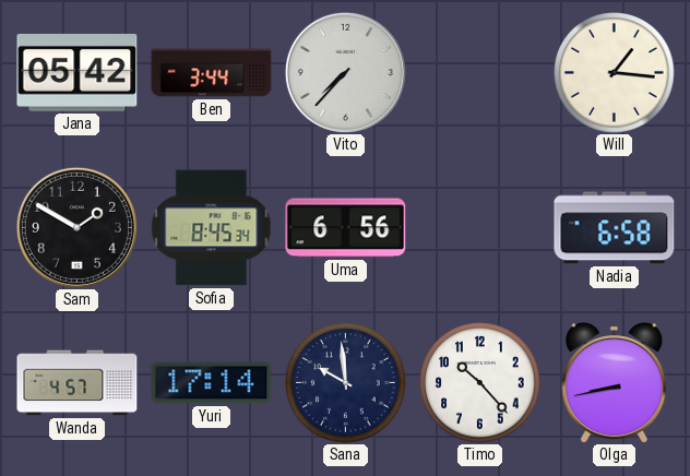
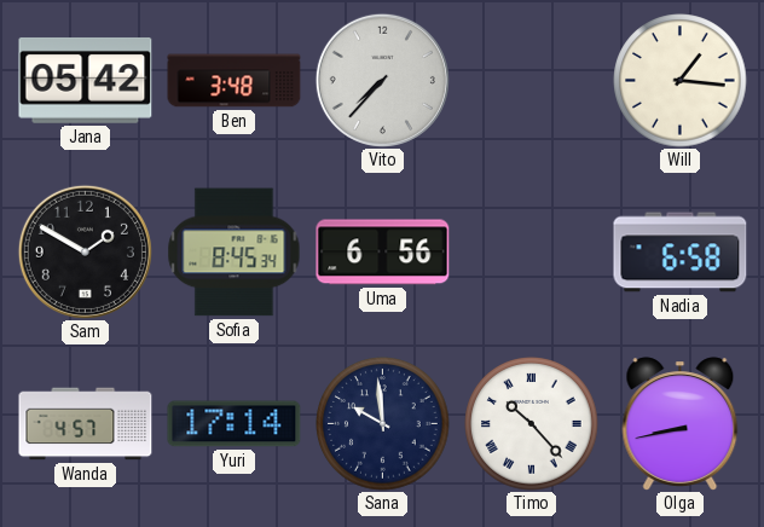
Ben: 3:44 -> 3:48
Timo numerals: Arabic -> Roman
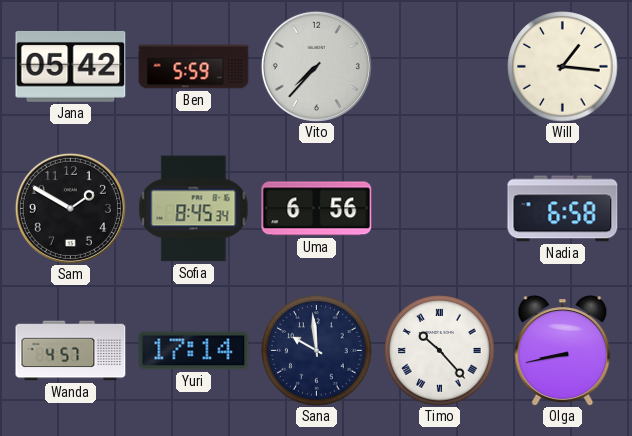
Ben: 3:48 -> 5:59
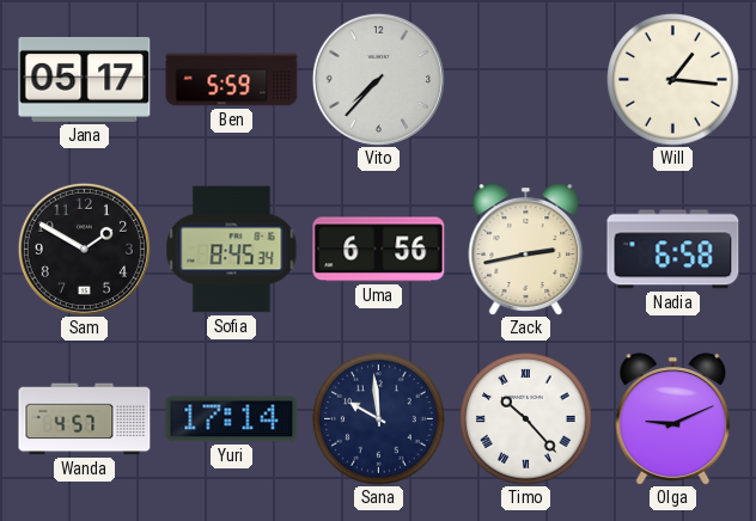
Jana: 05:42 -> 05:17
Zack: none -> 2:43
Olga: 8:43 -> 9:11
